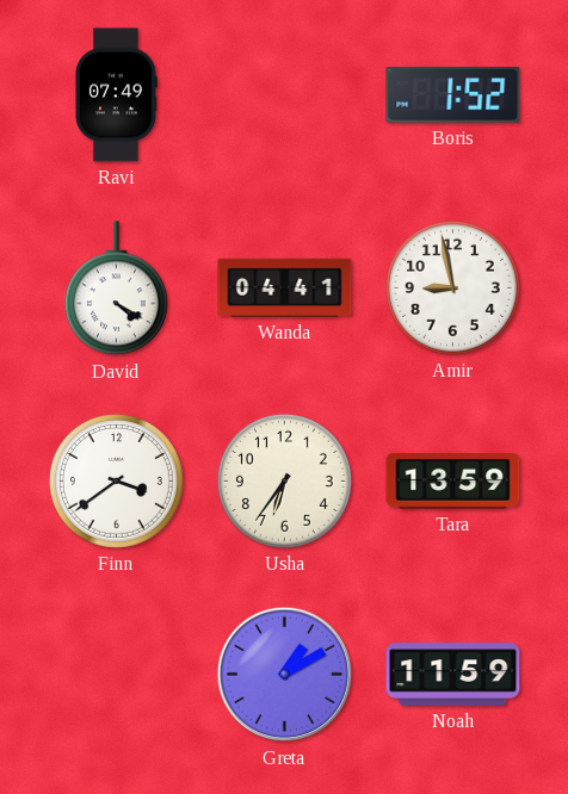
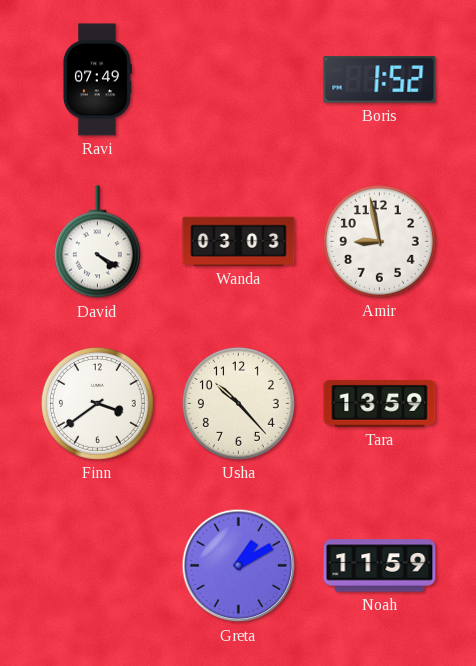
Wanda: 04:41 -> 03:03
Usha: 6:36 -> 10:23
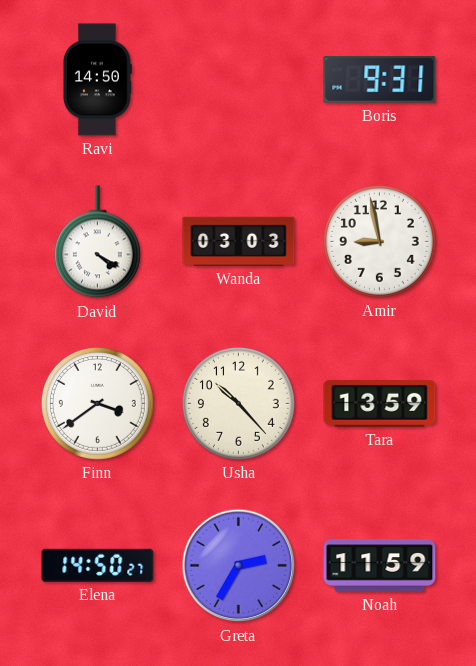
Ravi: 07:49 -> 14:50
Boris: 1:52 -> 9:31
Elena: none -> 14:50
Greta: 1:10 -> 2:35
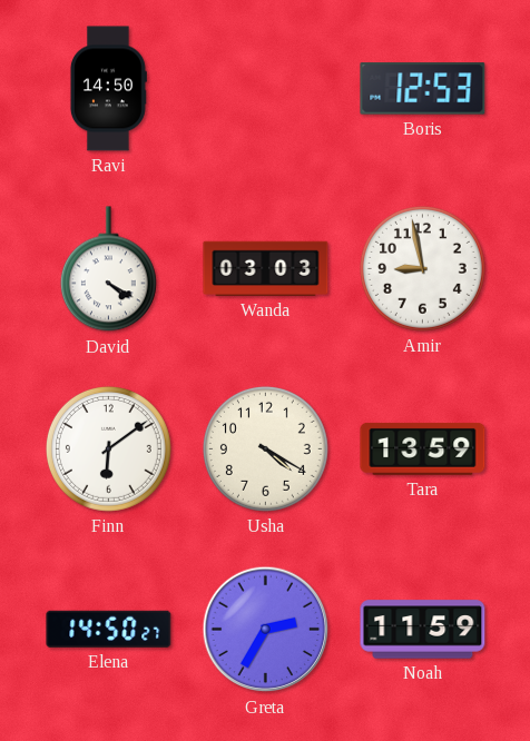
Boris: 9:31 -> 12:53
Finn: 3:39 -> 6:09
Usha: 10:23 -> 4:20
